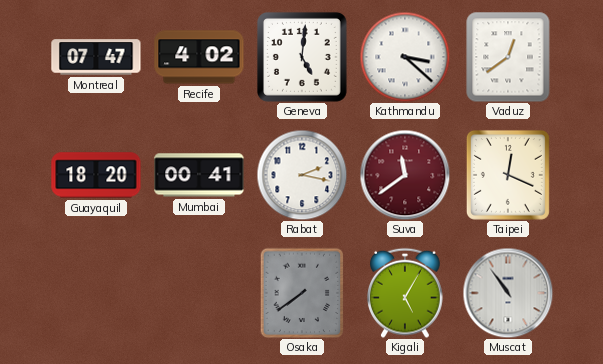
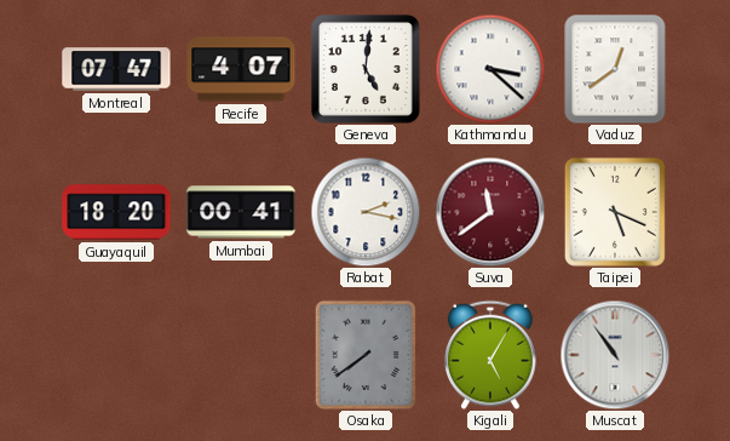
Recife: 4:02 -> 4:07
Taipei: 12:19 -> 5:19
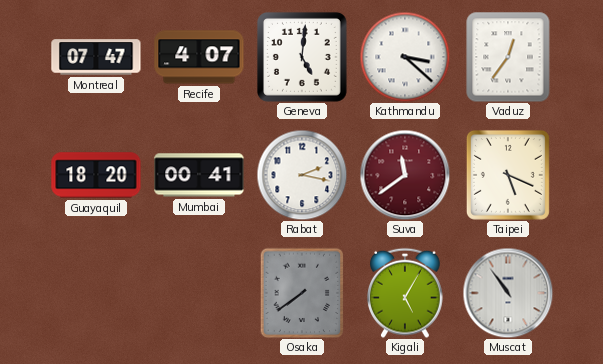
Vaduz: 12:39 -> 12:36
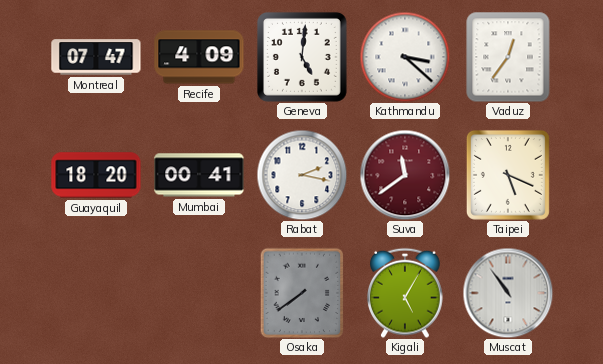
Recife: 4:07 -> 4:09
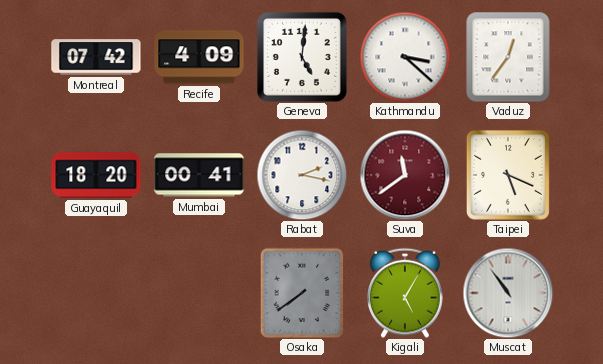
Montreal: 07:47 -> 07:42
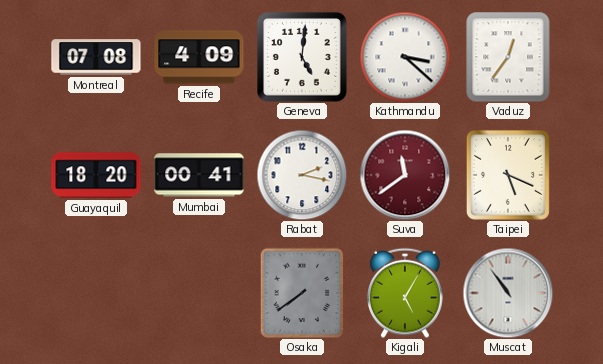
Montreal: 07:42 -> 07:08
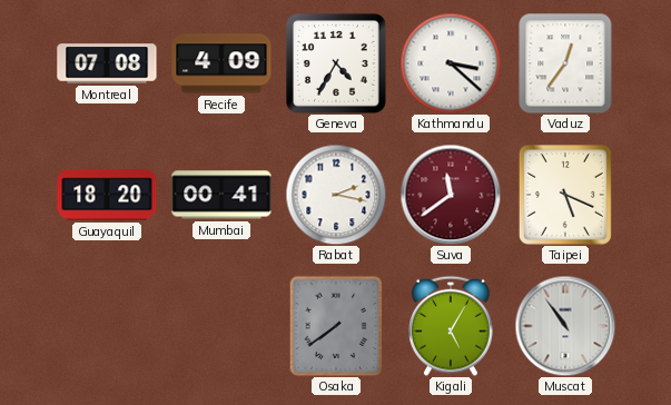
Geneva: 5:01 -> 4:35
